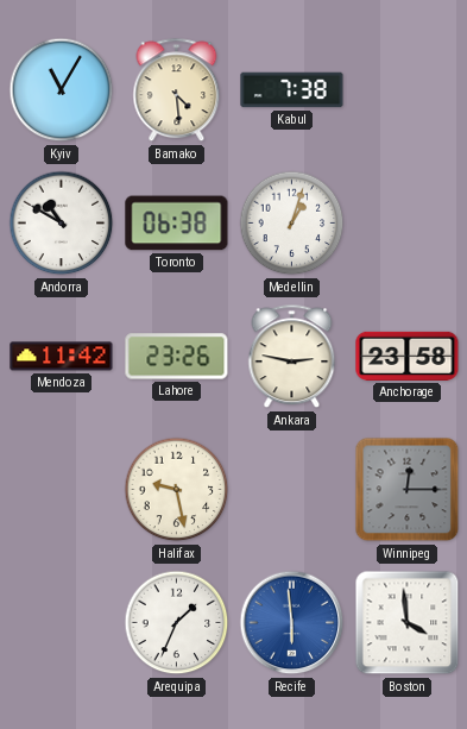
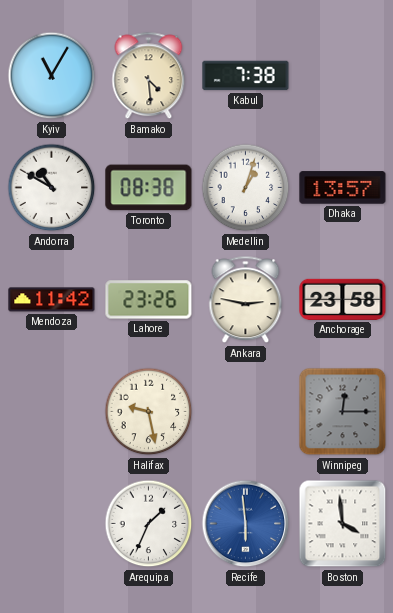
Toronto: 06:38 -> 08:38
Dhaka: none -> 13:57
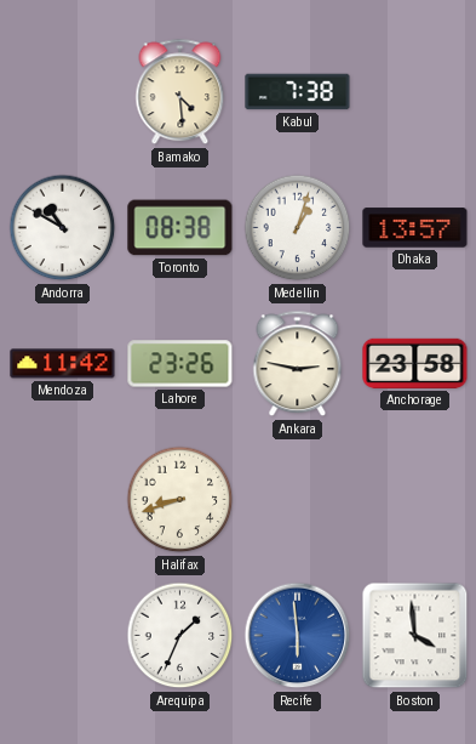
Kyiv: 11:05 -> none
Halifax: 9:28 -> 8:42
Winnipeg: 12:15 -> none
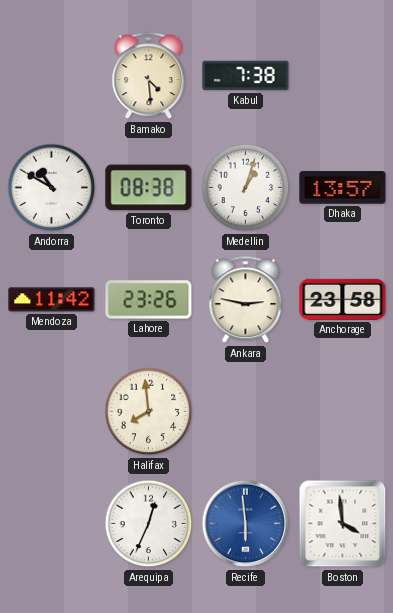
Halifax: 8:42 -> 7:59
Arequipa: 1:34 -> 12:34
